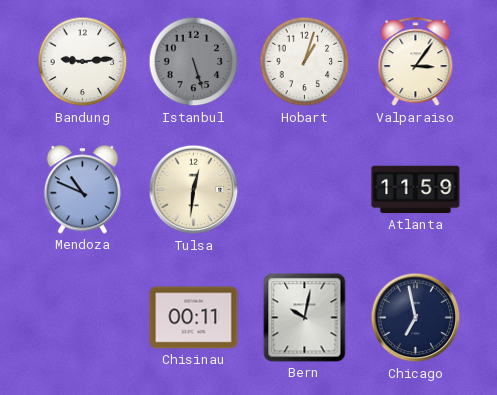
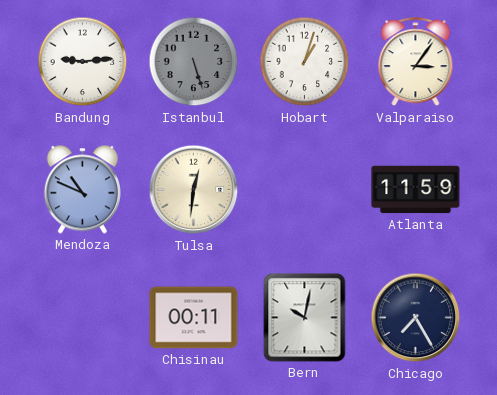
Chicago: 6:58 -> 7:25
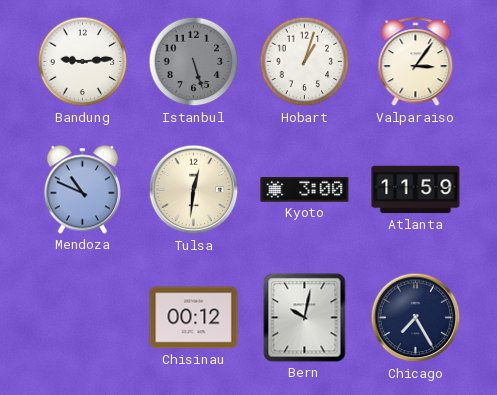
Kyoto: none -> 3:00
Chisinau: 00:11 -> 00:12
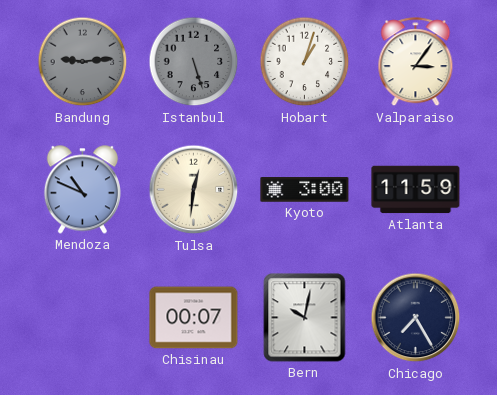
Bandung dial: white -> grey
Chisinau: 00:12 -> 00:07
